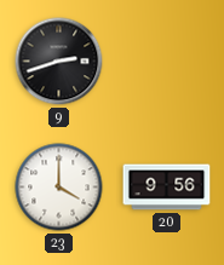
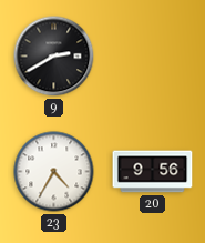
9: 2:42 -> 2:40
23: 4:00 -> 4:35
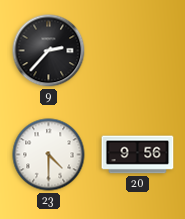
9: 2:40 -> 2:37
23: 4:35 -> 4:30
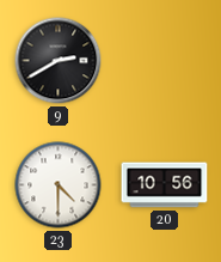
9: 2:37 -> 2:40
20: 9:56 -> 10:56
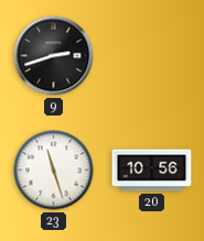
9: 2:40 -> 2:42
23: 4:30 -> 11:27
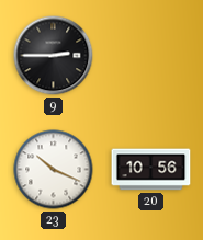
9: 2:42 -> 2:45
23: 11:27 -> 10:19
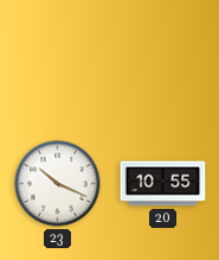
9: 2:45 -> none
20: 10:56 -> 10:55
